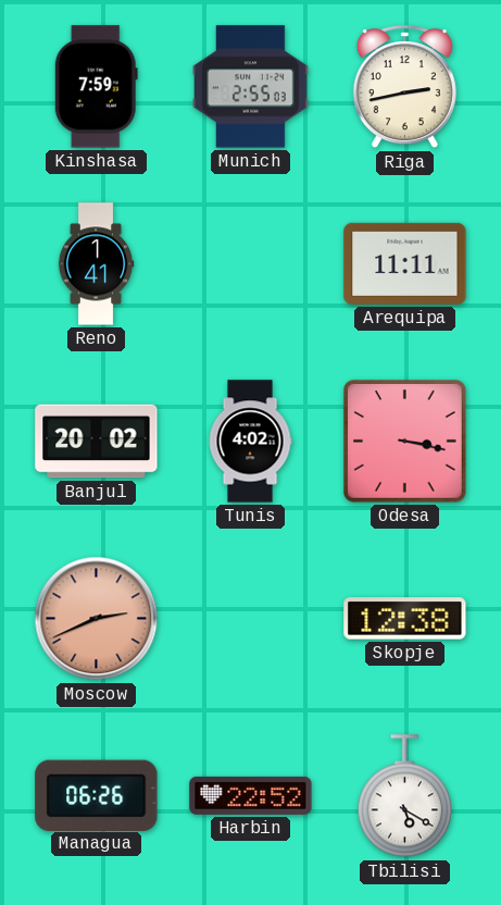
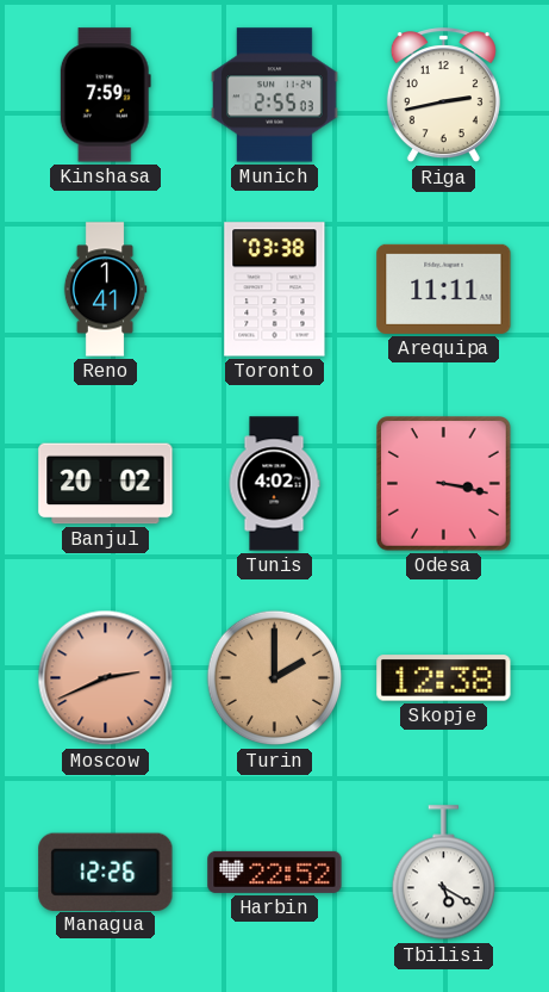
Toronto: none -> 03:38
Turin: none -> 2:00
Managua: 06:26 -> 12:26
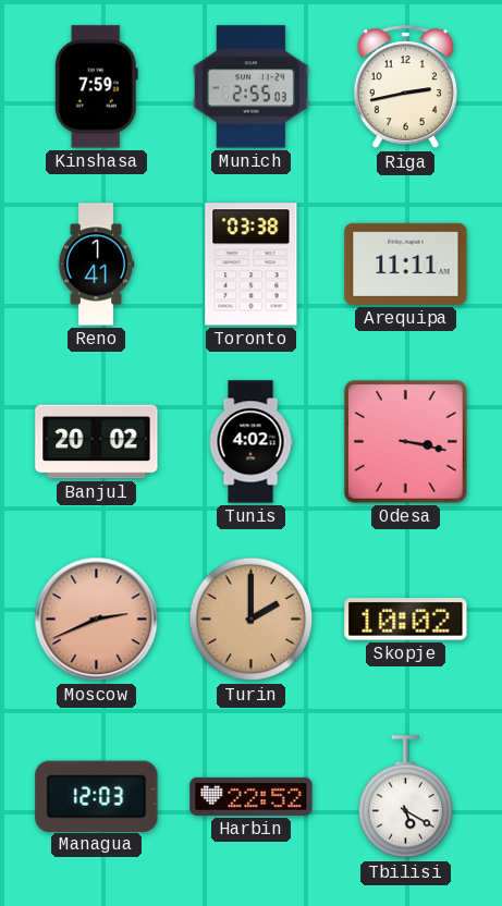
Skopje: 12:38 -> 10:02
Managua: 12:26 -> 12:03
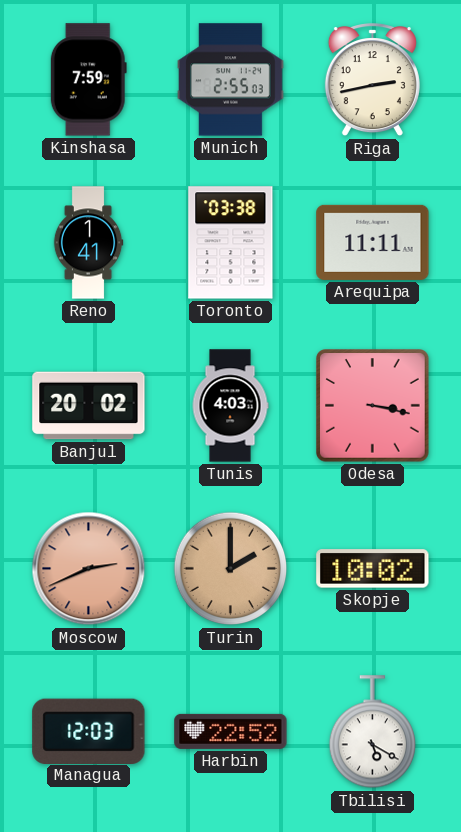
Tunis: 4:02 -> 4:03
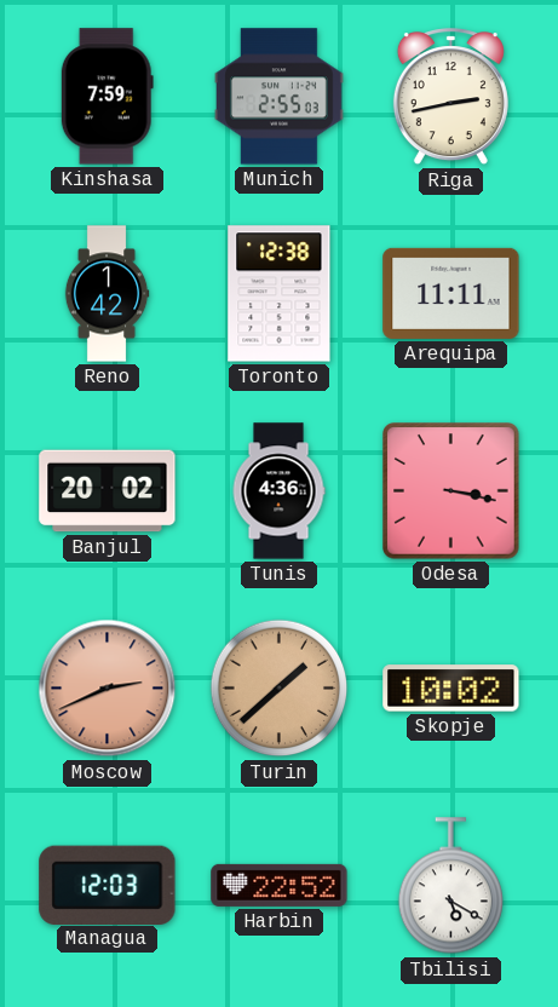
Reno: 1:41 -> 1:42
Toronto: 03:38 -> 12:38
Tunis: 4:03 -> 4:36
Turin: 2:00 -> 1:38
